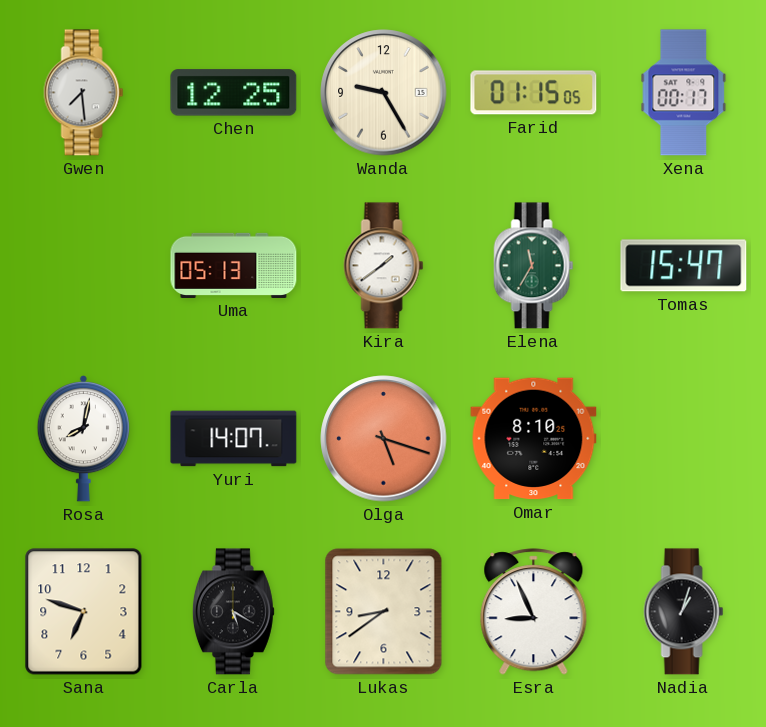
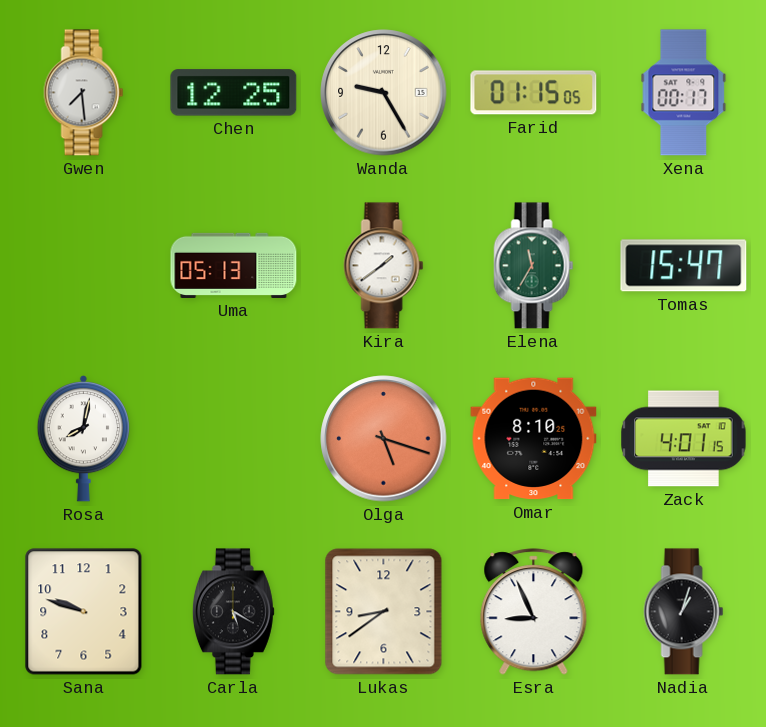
Yuri: 14:07 -> none
Zack: none -> 4:01
Sana: 6:48 -> 9:48
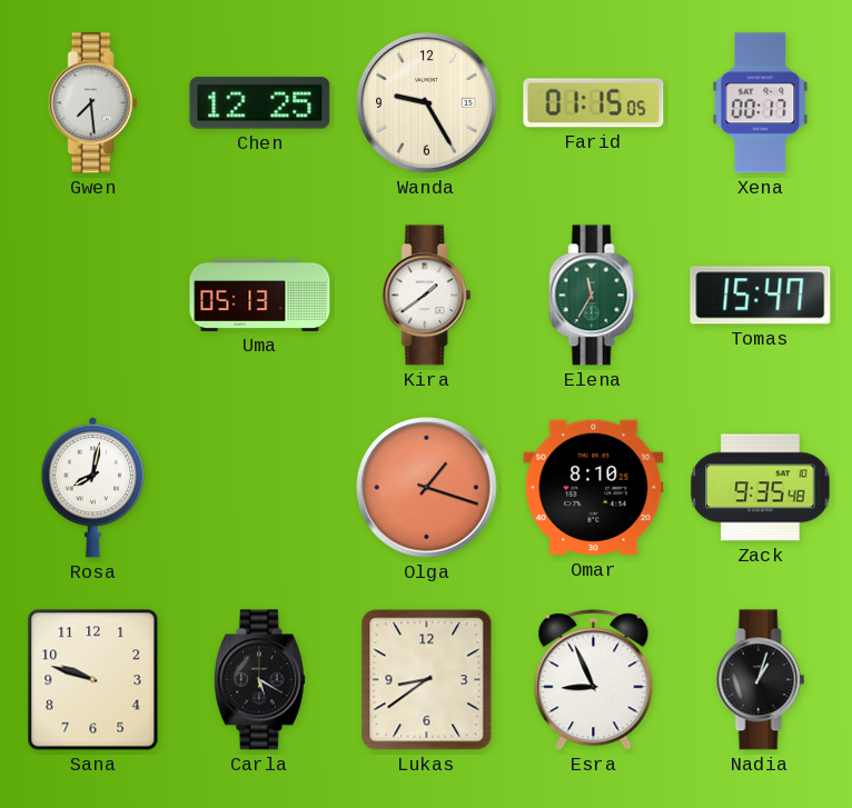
Olga: 5:18 -> 1:18
Zack: 4:01 -> 9:35
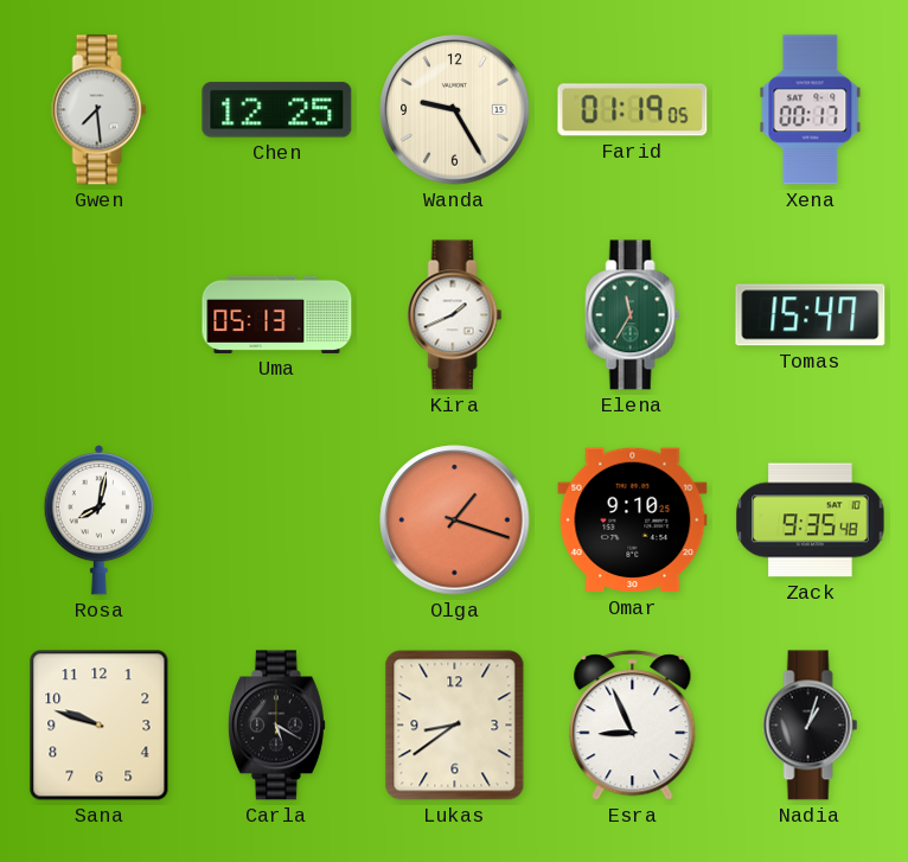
Farid: 01:15 -> 01:19
Kira: 1:39 -> 1:41
Omar: 8:10 -> 9:10
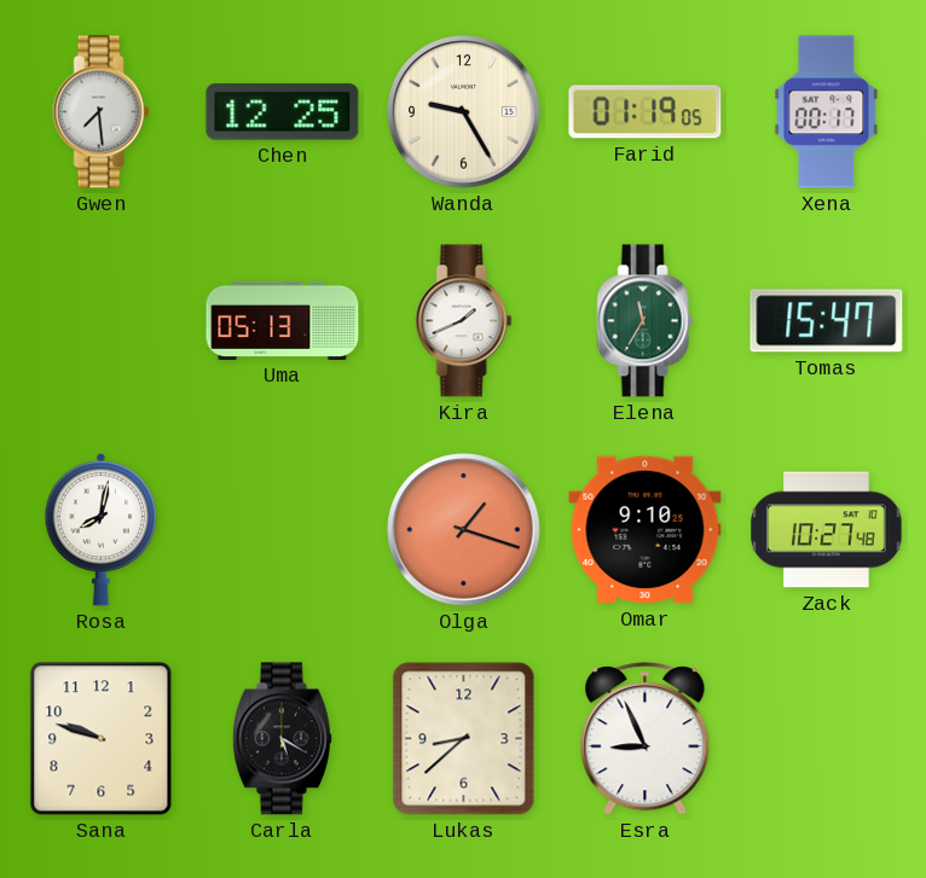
Zack: 9:35 -> 10:27
Lukas: 8:39 -> 8:38
Nadia: 1:03 -> none
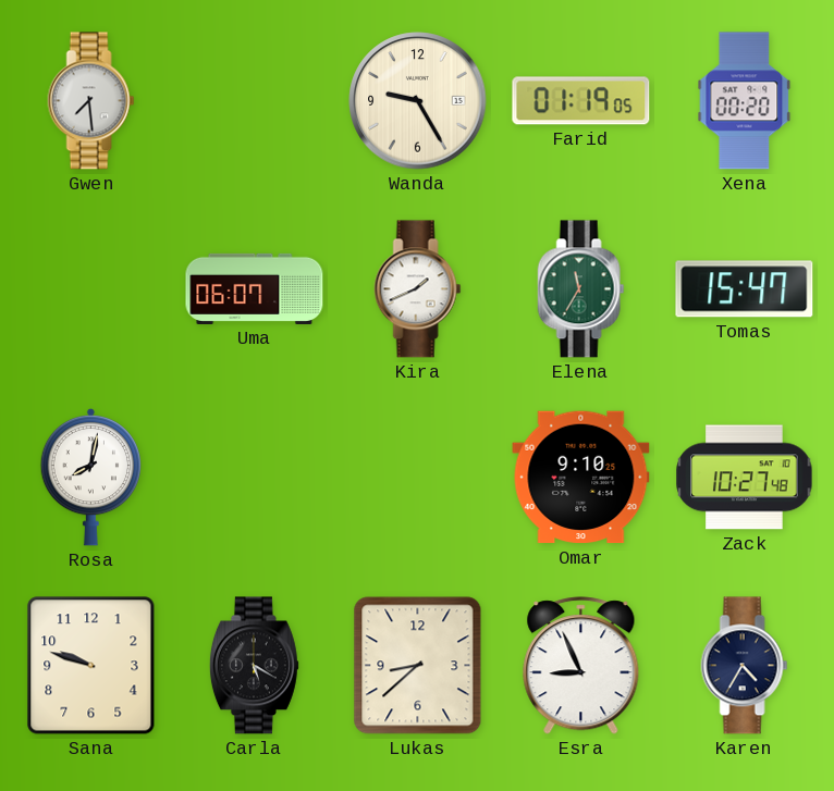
Chen: 12:25 -> none
Xena: 00:17 -> 00:20
Uma: 05:13 -> 06:07
Olga: 1:18 -> none
Karen: none -> 4:35
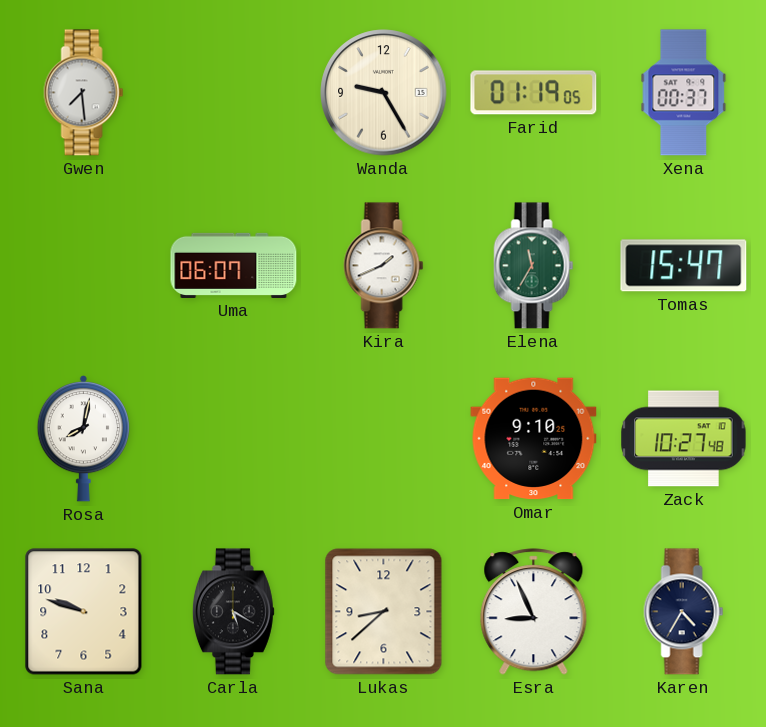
Xena: 00:20 -> 00:37
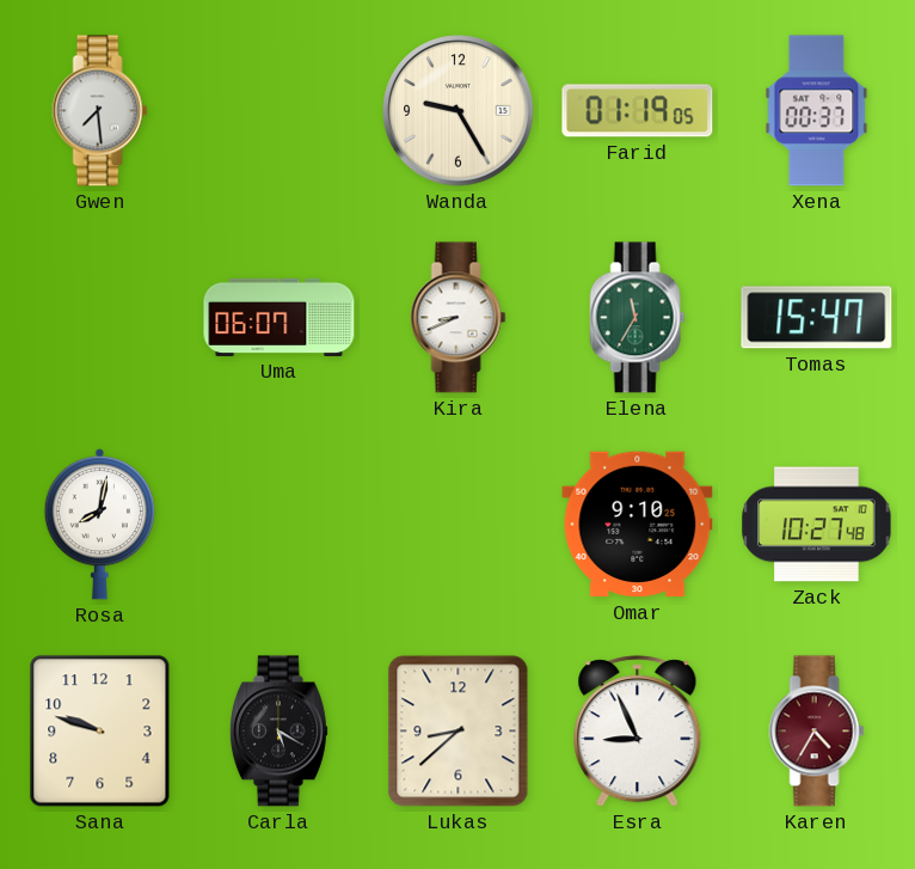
Kira: 1:41 -> 8:41
Karen dial: navy -> burgundy
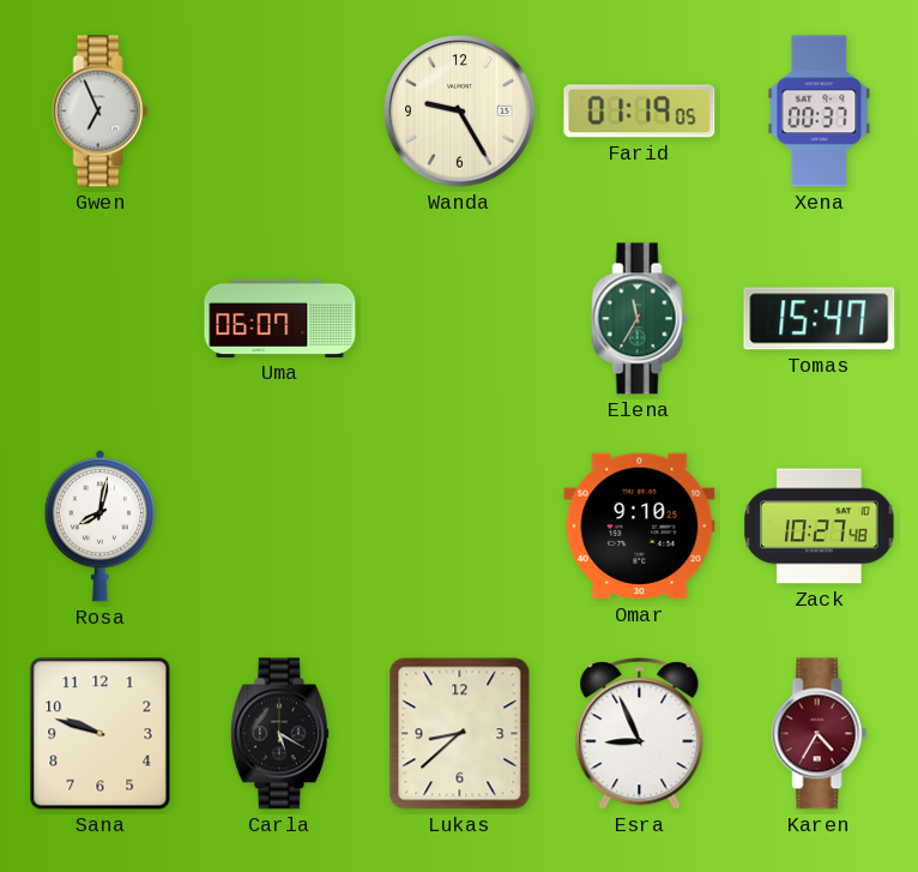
Gwen: 7:29 -> 6:56
Kira: 8:41 -> none
